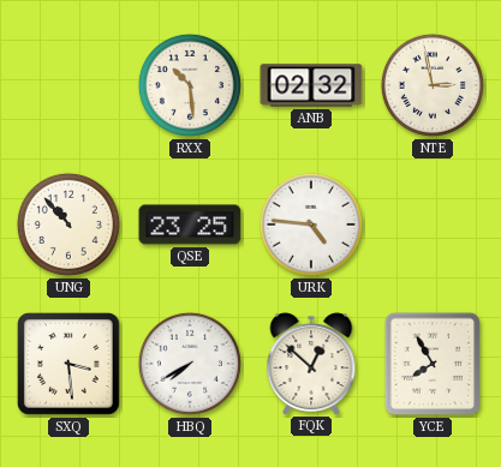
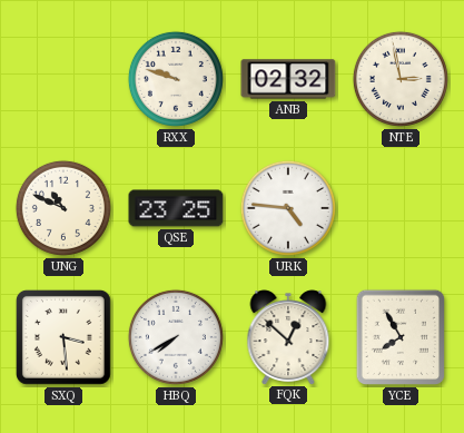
RXX: 10:29 -> 9:48
UNG: 10:53 -> 10:49
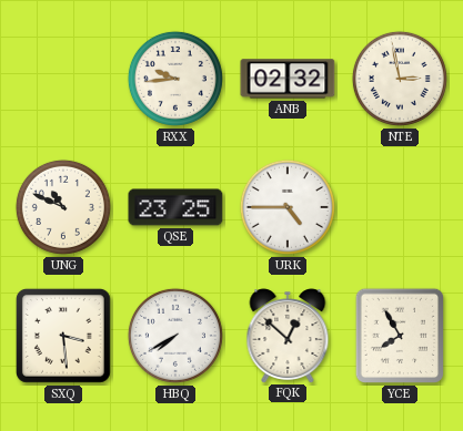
RXX: 9:48 -> 9:44
URK: 4:46 -> 4:45
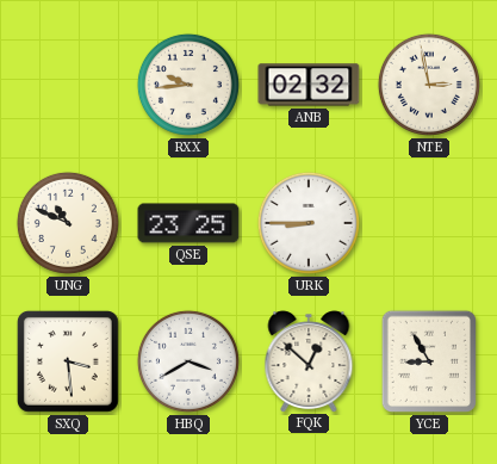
URK: 4:45 -> 8:45
HBQ: 7:40 -> 3:40
YCE: 7:55 -> 8:55
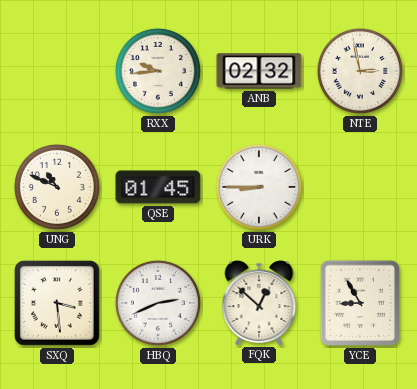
QSE: 23:25 -> 01:45
HBQ: 3:40 -> 2:41
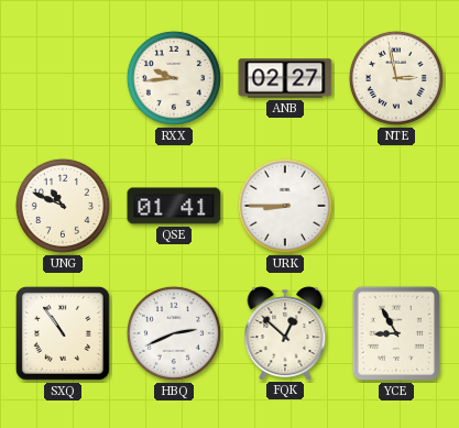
ANB: 02:32 -> 02:27
QSE: 01:45 -> 01:41
SXQ: 3:29 -> 10:54
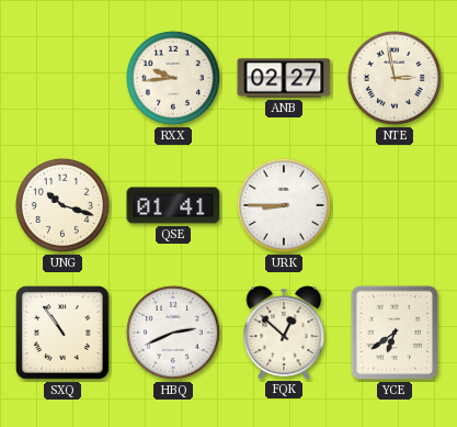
UNG: 10:49 -> 10:18
YCE: 8:55 -> 6:39
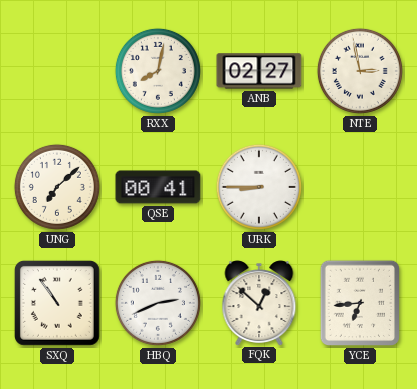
RXX: 9:44 -> 8:02
UNG: 10:18 -> 7:08
QSE: 01:41 -> 00:41
YCE: 6:39 -> 6:44
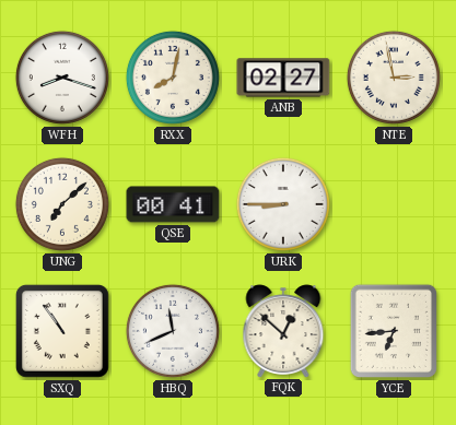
WFH: none -> 8:18
HBQ: 2:41 -> 11:41
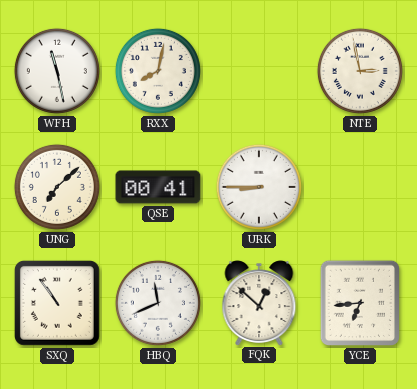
WFH: 8:18 -> 11:28
ANB: 02:27 -> none
